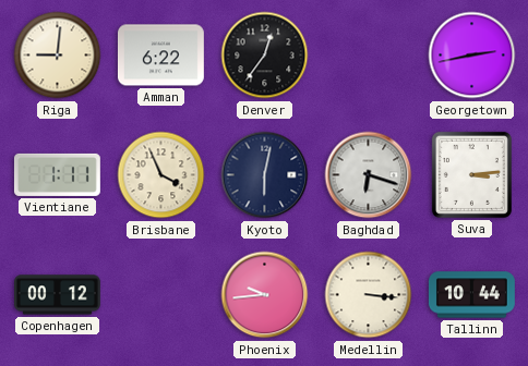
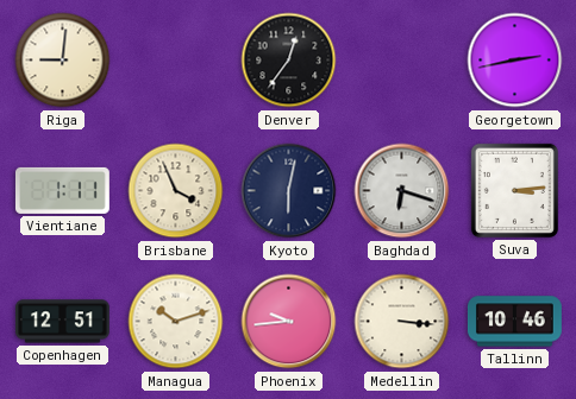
Amman: 6:22 -> none
Copenhagen: 00:12 -> 12:51
Managua: none -> 10:12
Tallinn: 10:44 -> 10:46
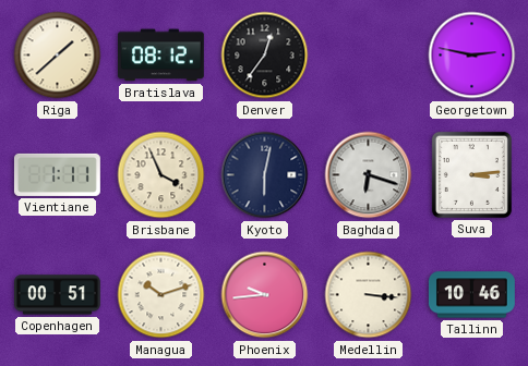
Riga: 9:01 -> 1:38
Bratislava: none -> 08:12
Georgetown: 2:43 -> 2:47
Copenhagen: 12:51 -> 00:51
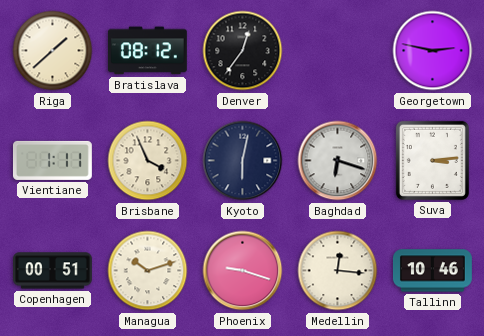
Phoenix: 9:44 -> 9:18
Medellin: 3:16 -> 12:16
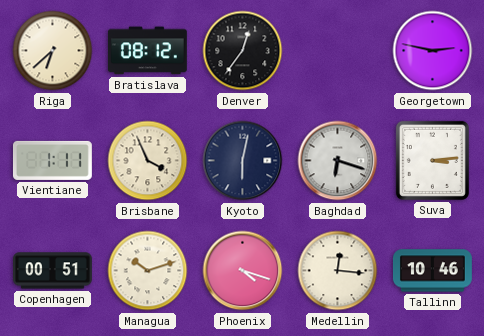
Riga: 1:38 -> 6:38
Phoenix: 9:18 -> 4:18
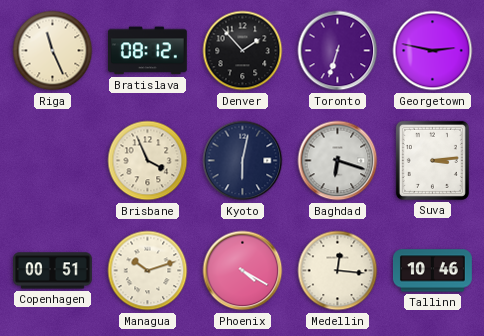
Riga: 6:38 -> 11:26
Denver: 12:36 -> 1:53
Toronto: none -> 6:33
Vientiane: 1:11 -> none
Phoenix: 4:18 -> 4:20
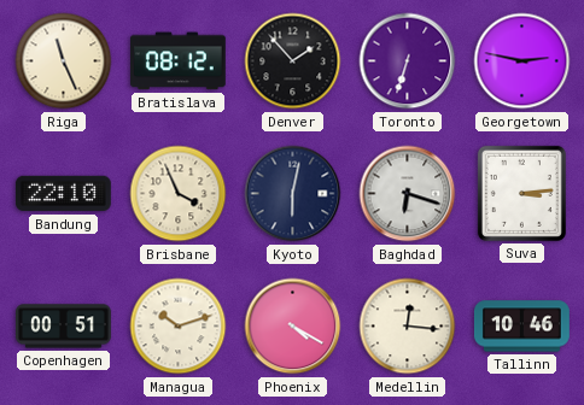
Bandung: none -> 22:10
